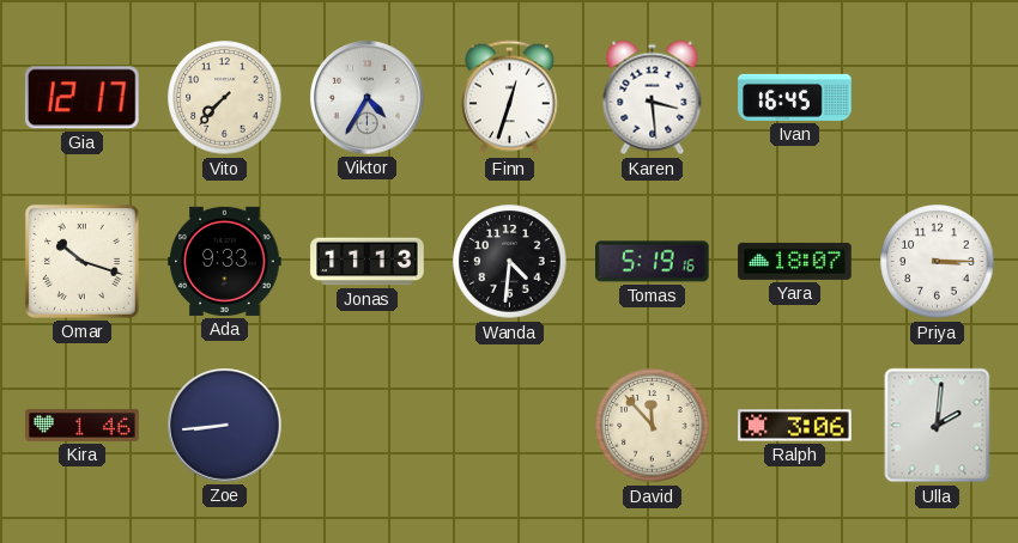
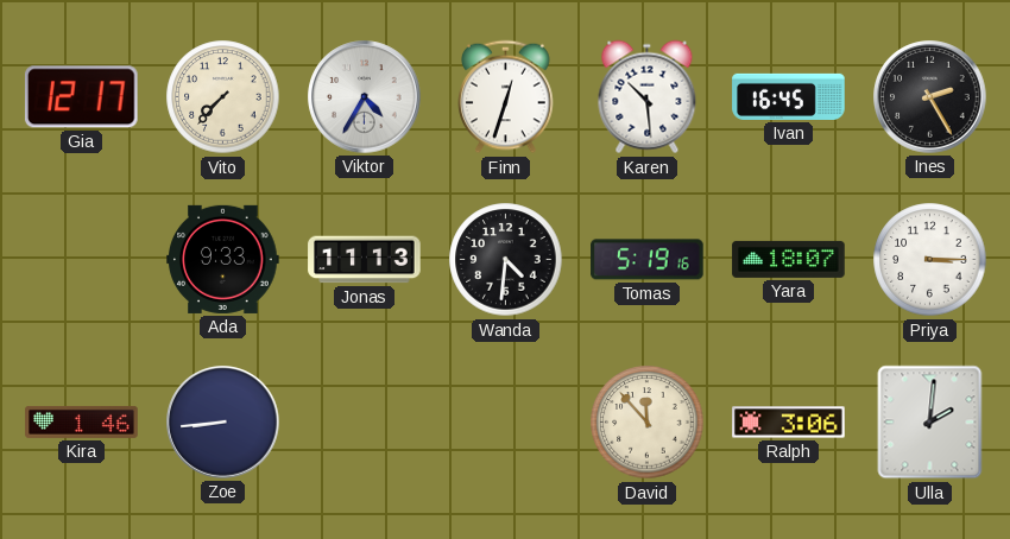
Karen: 3:29 -> 10:29
Ines: none -> 2:25
Omar: 10:18 -> none
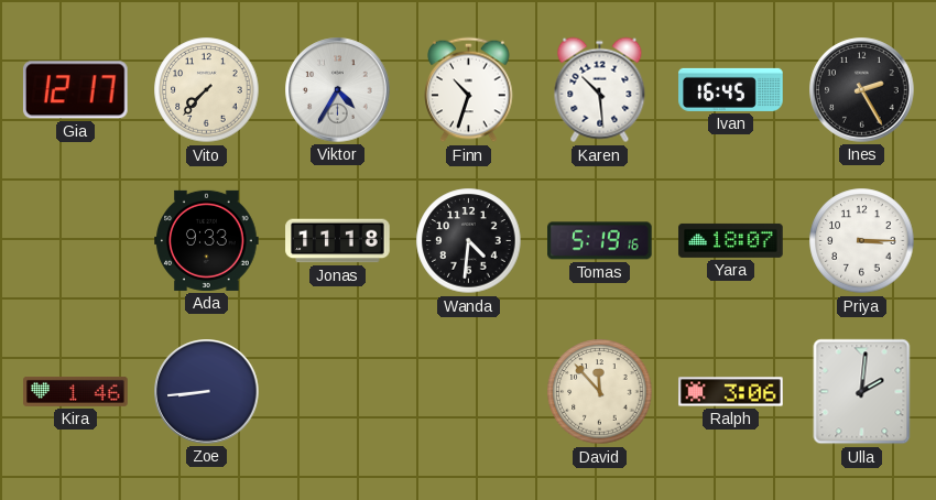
Finn: 12:33 -> 10:33
Jonas: 11:13 -> 11:18
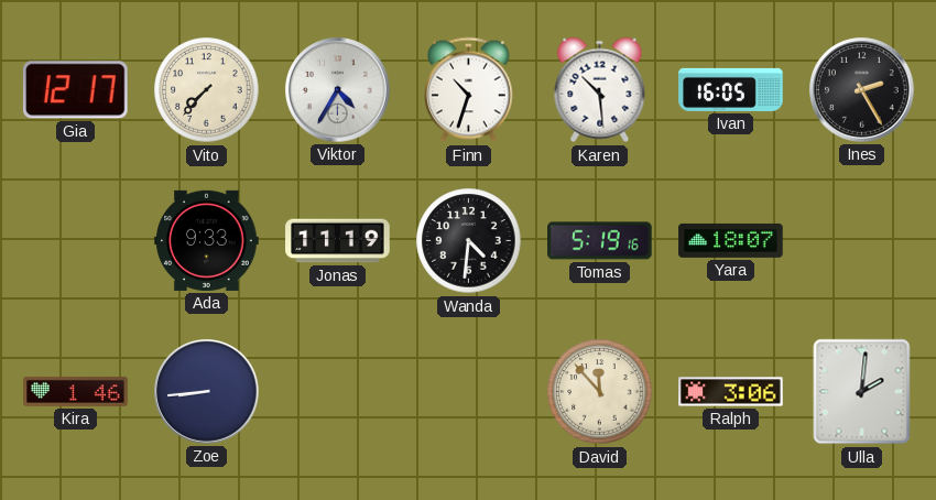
Ivan: 16:45 -> 16:05
Jonas: 11:18 -> 11:19
Priya: 3:15 -> none
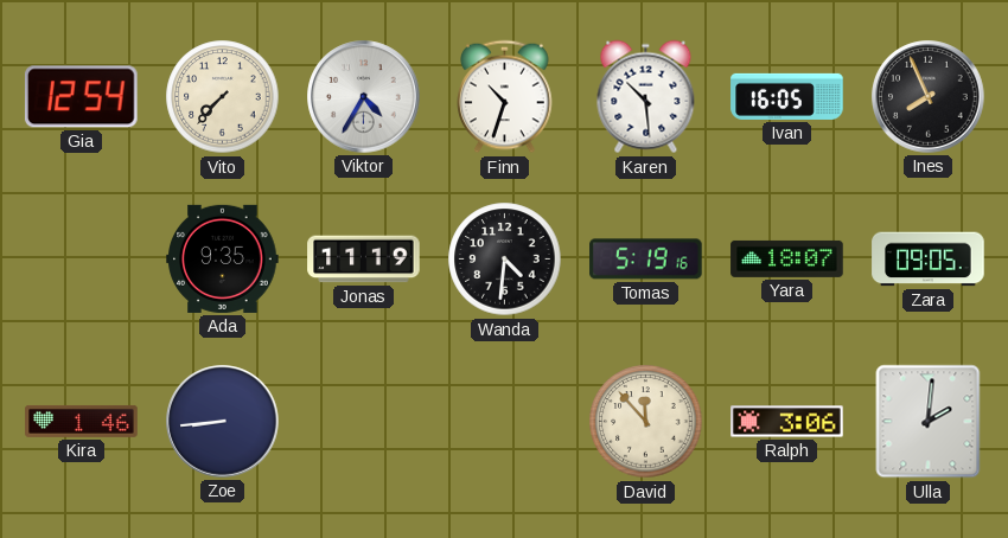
Gia: 12:17 -> 12:54
Ines: 2:25 -> 7:56
Ada: 9:33 -> 9:35
Zara: none -> 09:05
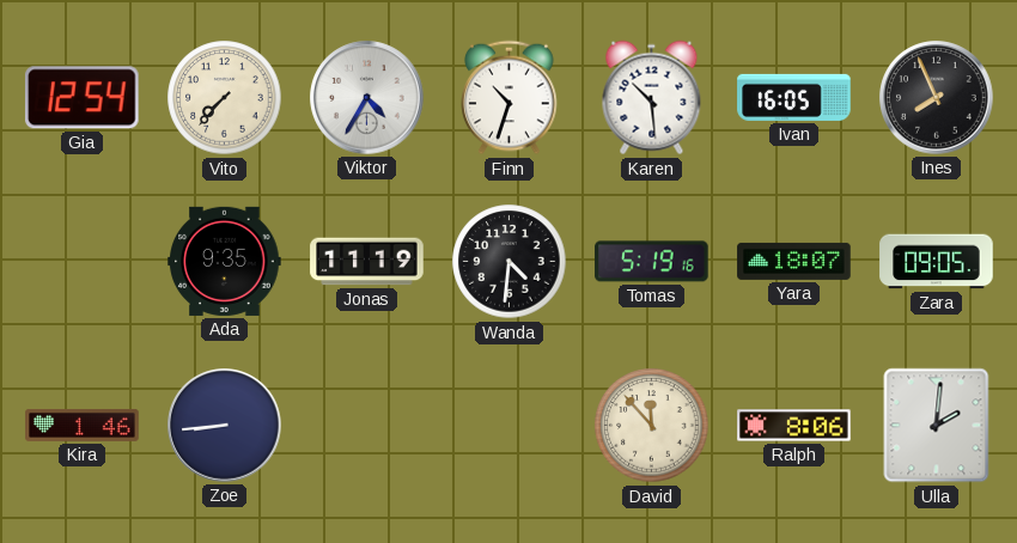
Ralph: 3:06 -> 8:06
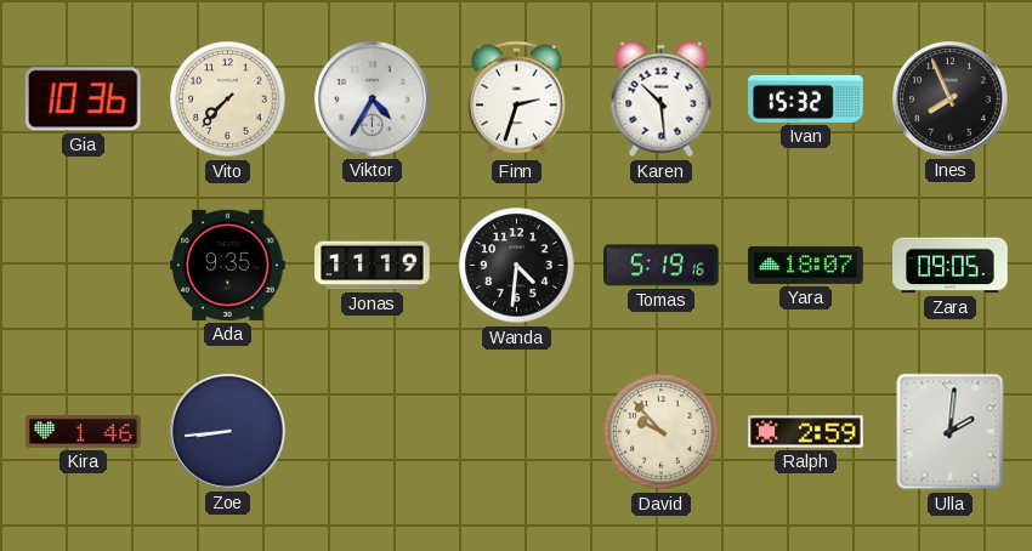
Gia: 12:54 -> 10:36
Finn: 10:33 -> 2:33
Ivan: 16:05 -> 15:32
David: 11:53 -> 9:53
Ralph: 8:06 -> 2:59
